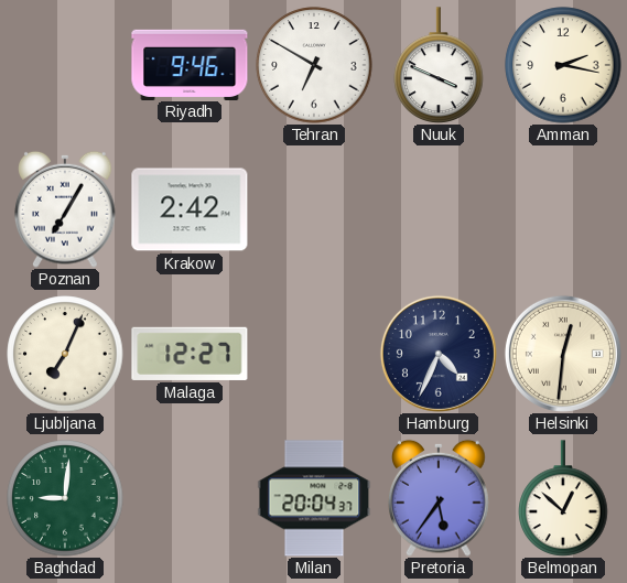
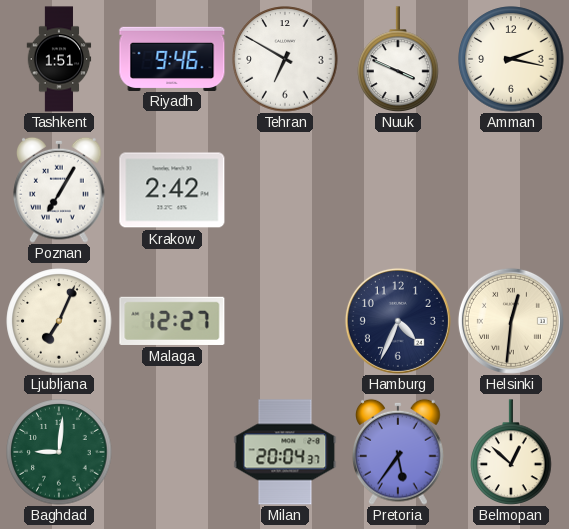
Tashkent: none -> 1:51
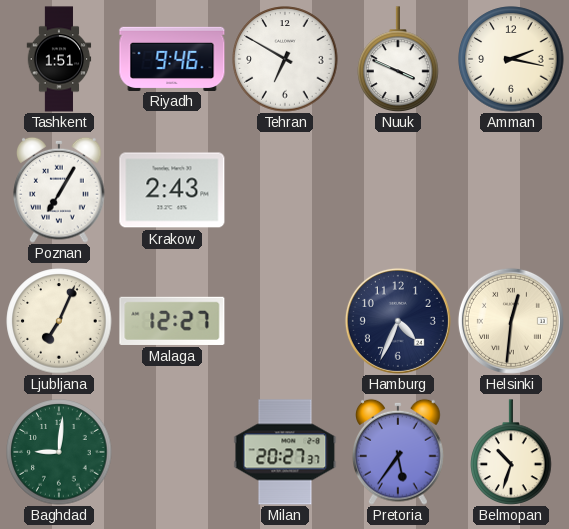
Krakow: 2:42 -> 2:43
Milan: 20:04 -> 20:27
Belmopan: 12:52 -> 10:33
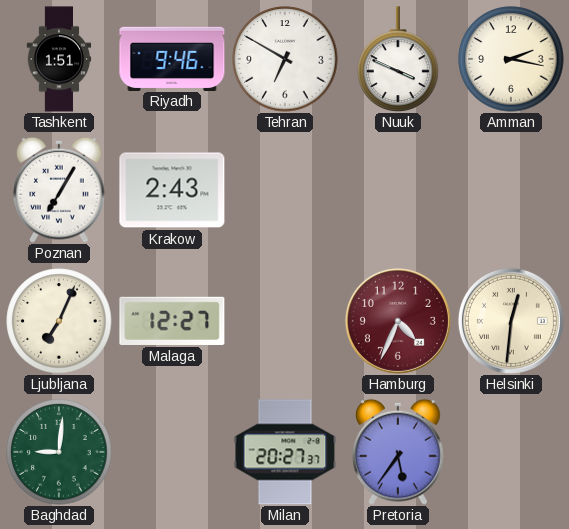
Hamburg dial: navy -> burgundy
Belmopan: 10:33 -> none
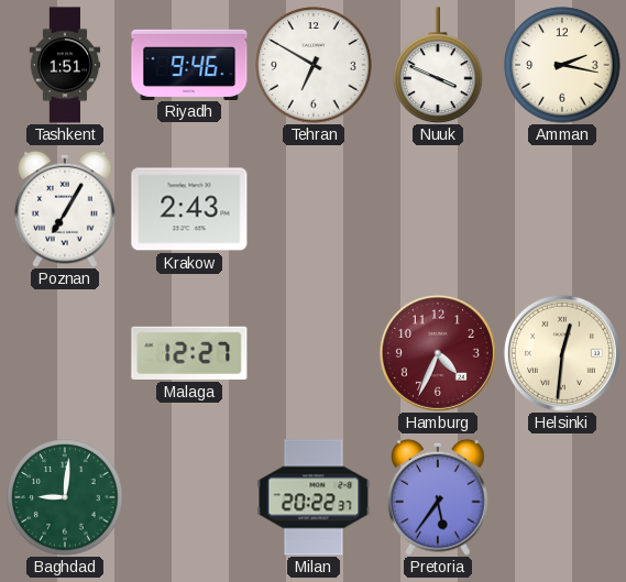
Ljubljana: 7:04 -> none
Milan: 20:27 -> 20:22
